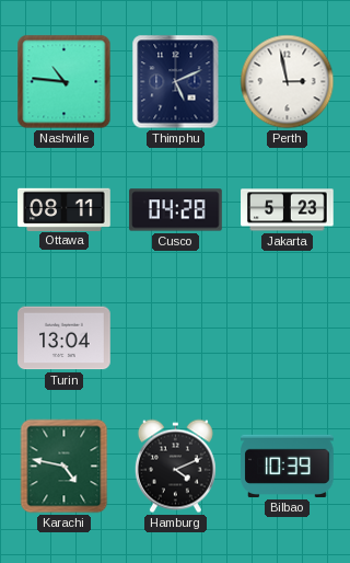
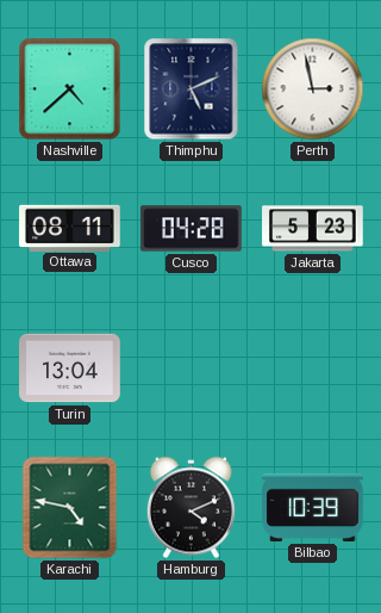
Nashville: 10:46 -> 4:38
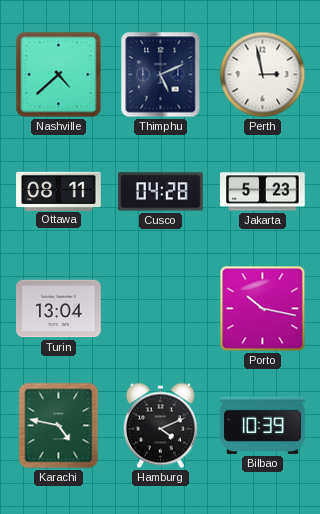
Porto: none -> 10:17
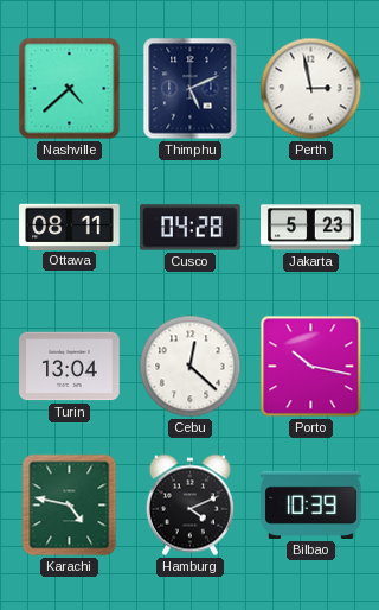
Cebu: none -> 12:22
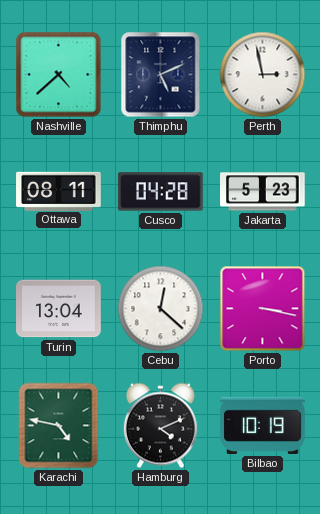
Porto: 10:17 -> 3:17
Bilbao: 10:39 -> 10:19
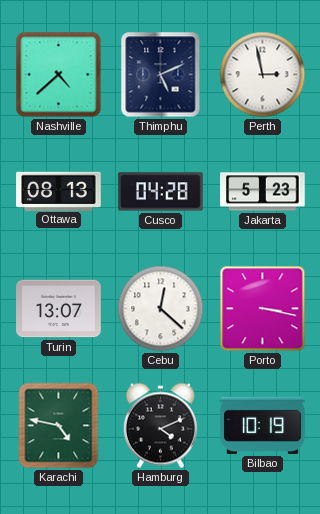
Ottawa: 08:11 -> 08:13
Turin: 13:04 -> 13:07
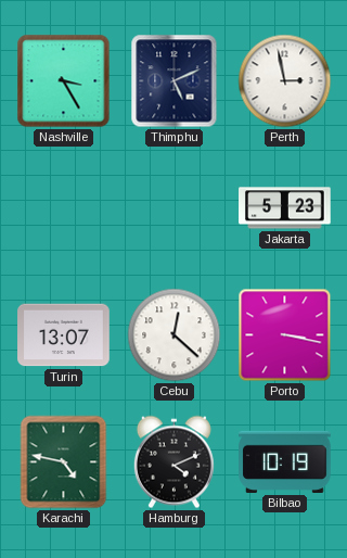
Nashville: 4:38 -> 3:25
Ottawa: 08:13 -> none
Cusco: 04:28 -> none
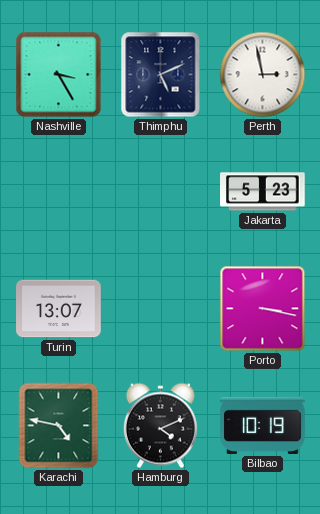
Cebu: 12:22 -> none
